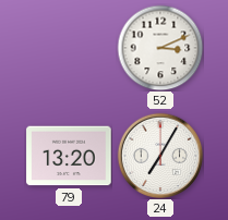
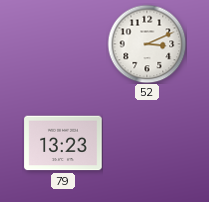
79: 13:20 -> 13:23
24: 7:05 -> none
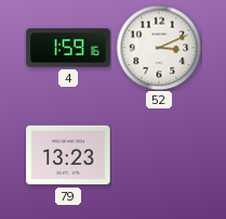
4: none -> 1:59
